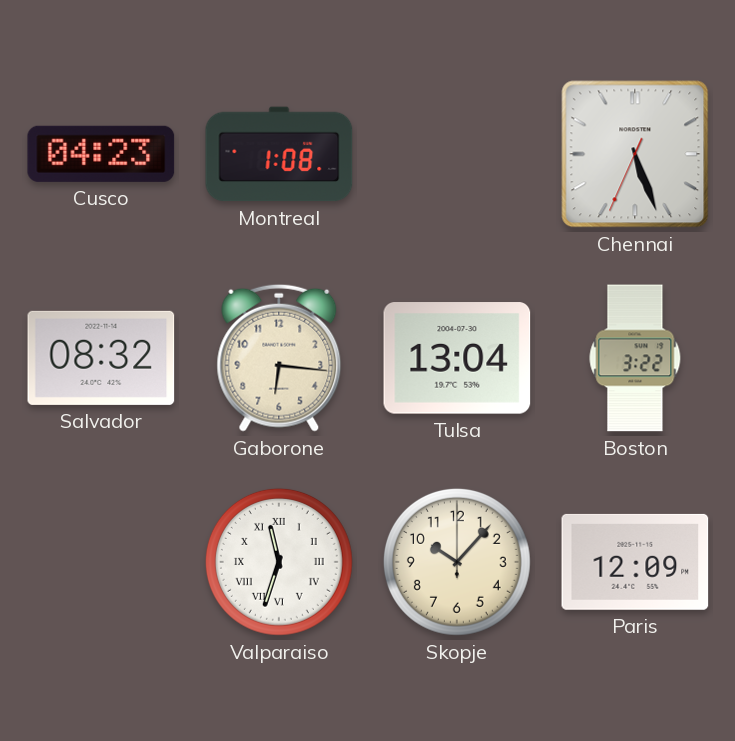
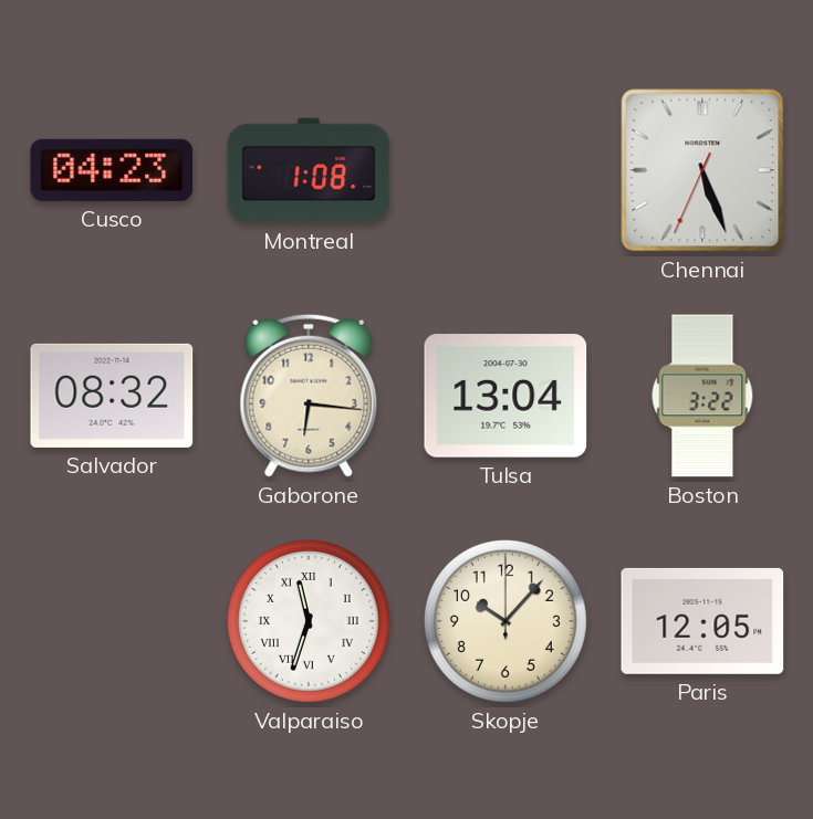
Paris: 12:09 -> 12:05
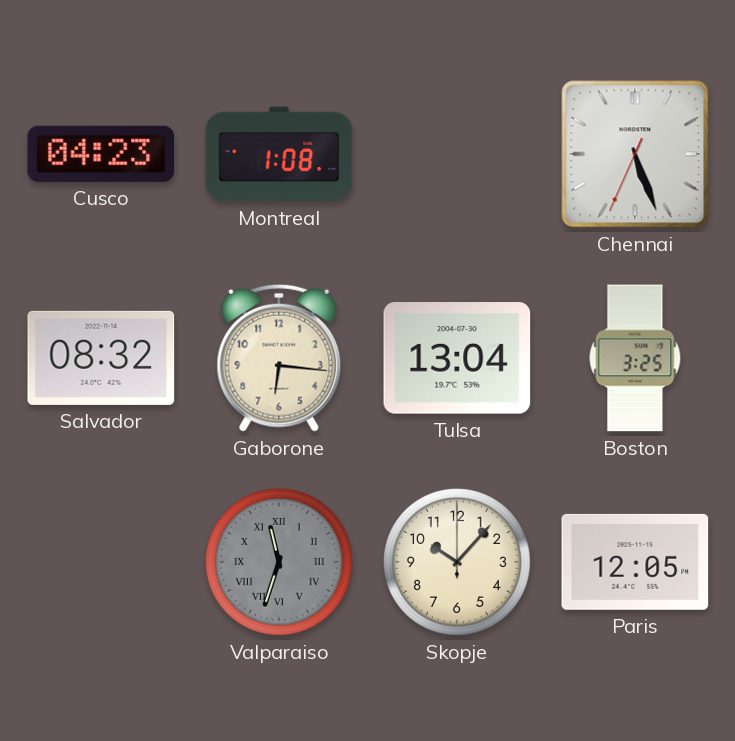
Boston: 3:22 -> 3:25
Valparaiso dial: white -> grey
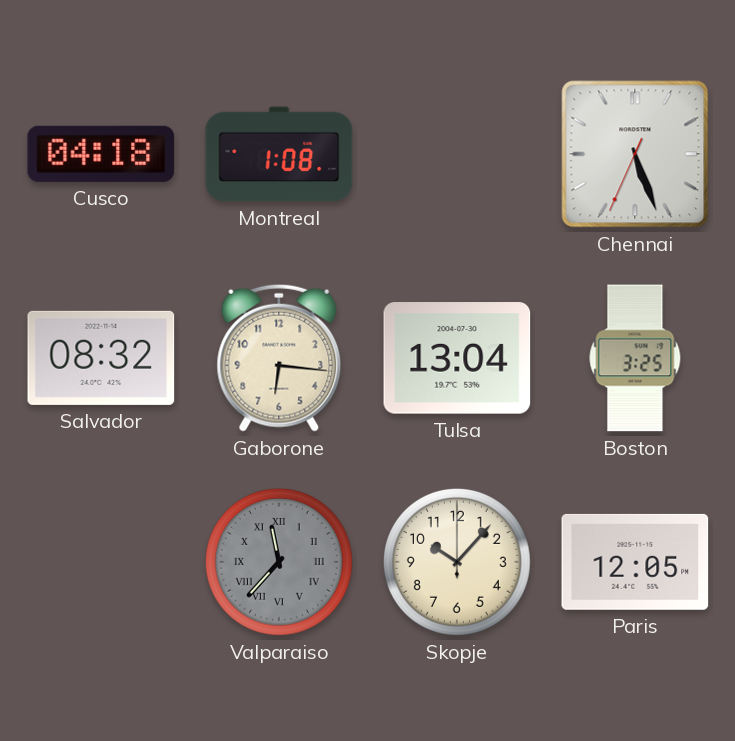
Cusco: 04:23 -> 04:18
Valparaiso: 11:33 -> 11:37
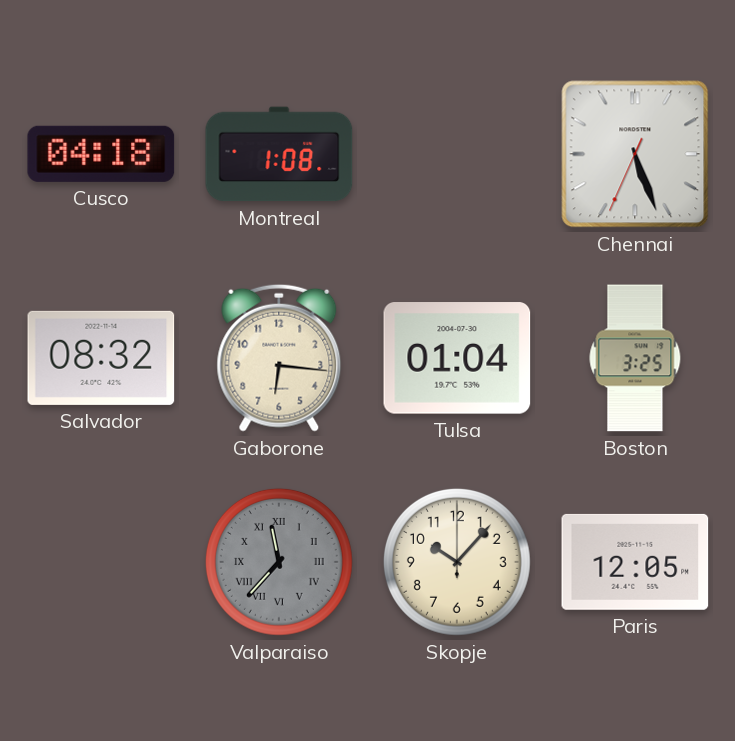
Tulsa: 13:04 -> 01:04
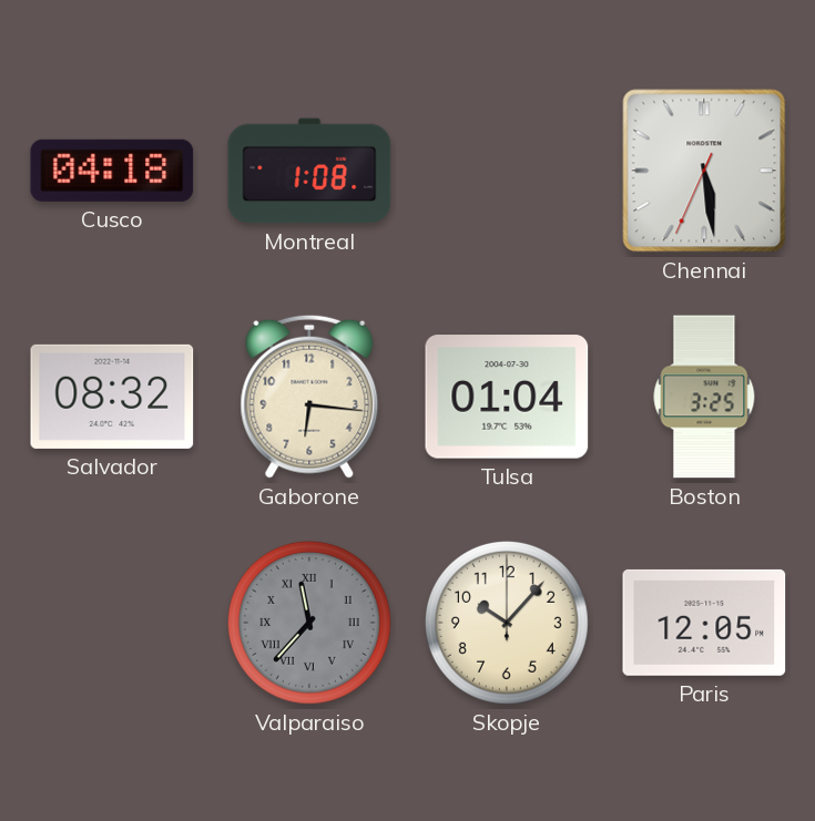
Chennai: 5:26 -> 5:28
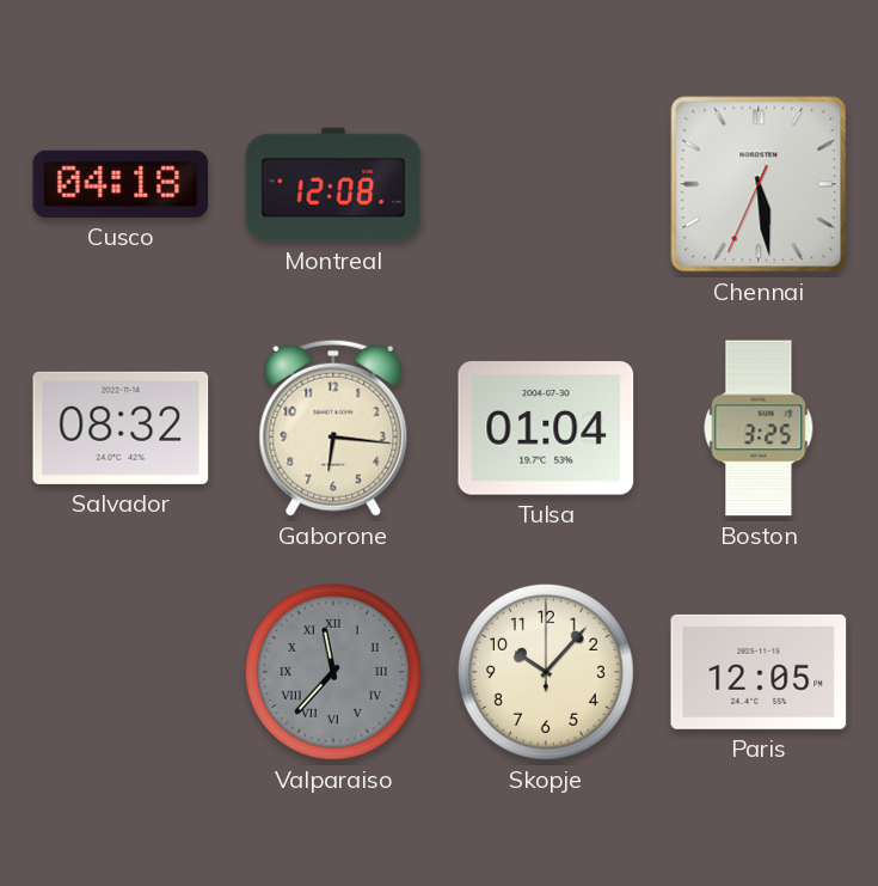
Montreal: 1:08 -> 12:08
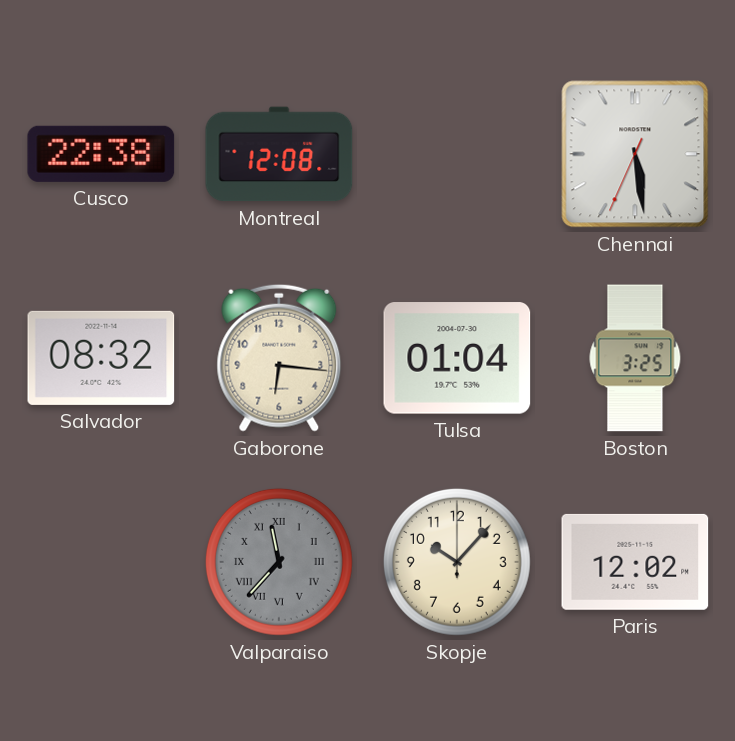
Cusco: 04:18 -> 22:38
Paris: 12:05 -> 12:02
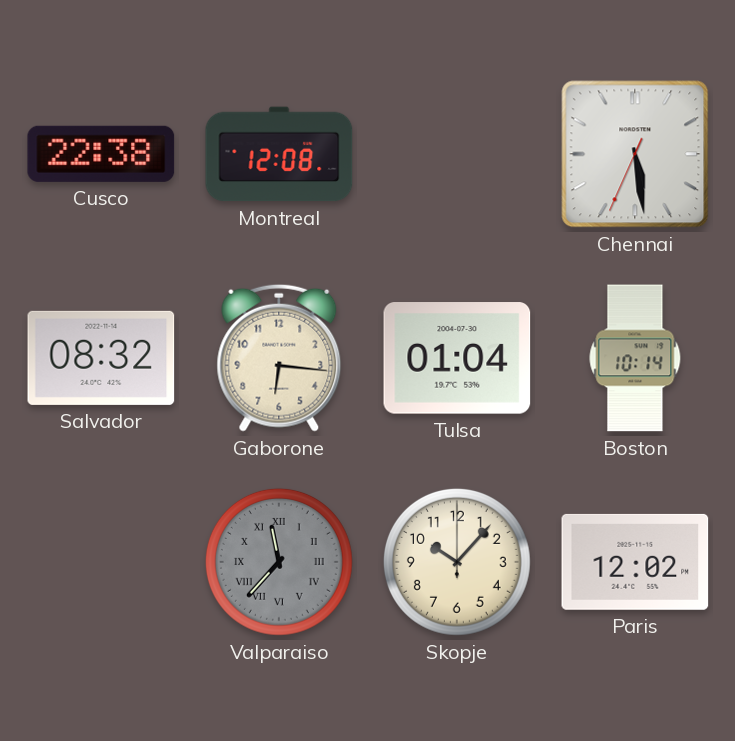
Boston: 3:25 -> 10:14
